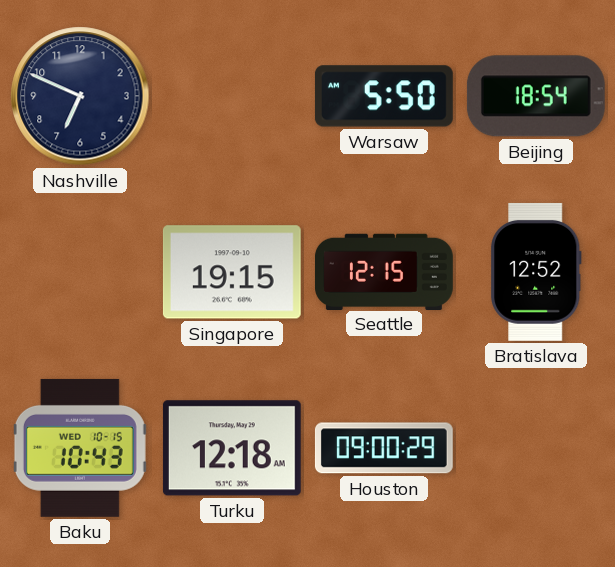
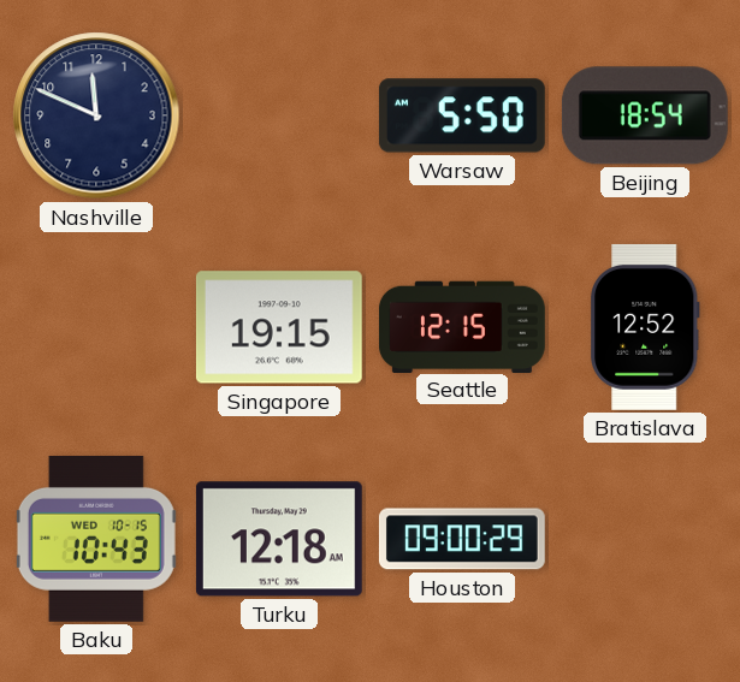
Nashville: 6:49 -> 11:49
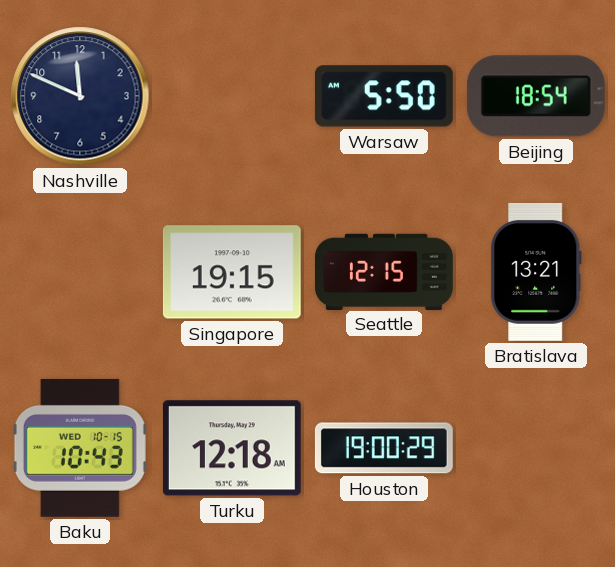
Bratislava: 12:52 -> 13:21
Houston: 09:00 -> 19:00
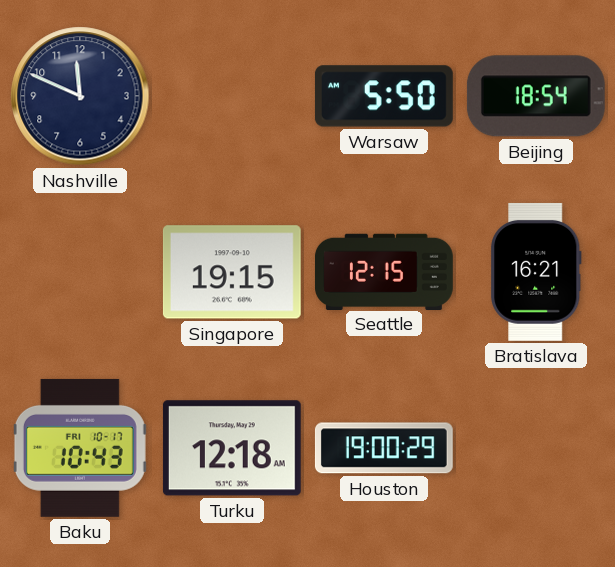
Bratislava: 13:21 -> 16:21
Baku date: WED 10-15 -> FRI 10-17
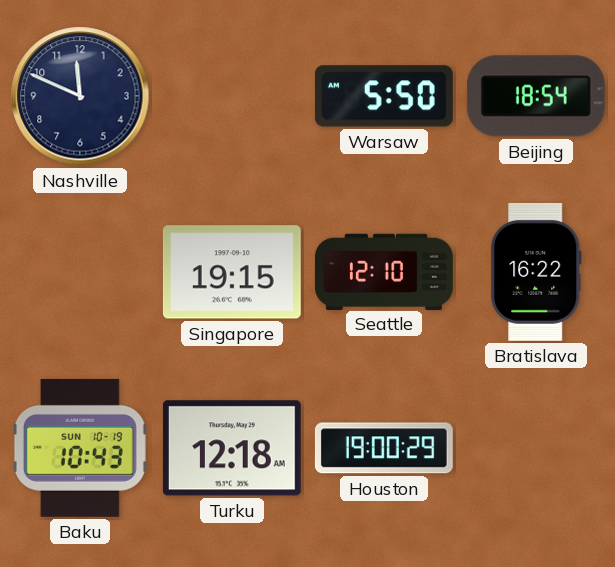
Seattle: 12:15 -> 12:10
Bratislava: 16:21 -> 16:22
Baku date: FRI 10-17 -> SUN 10-19
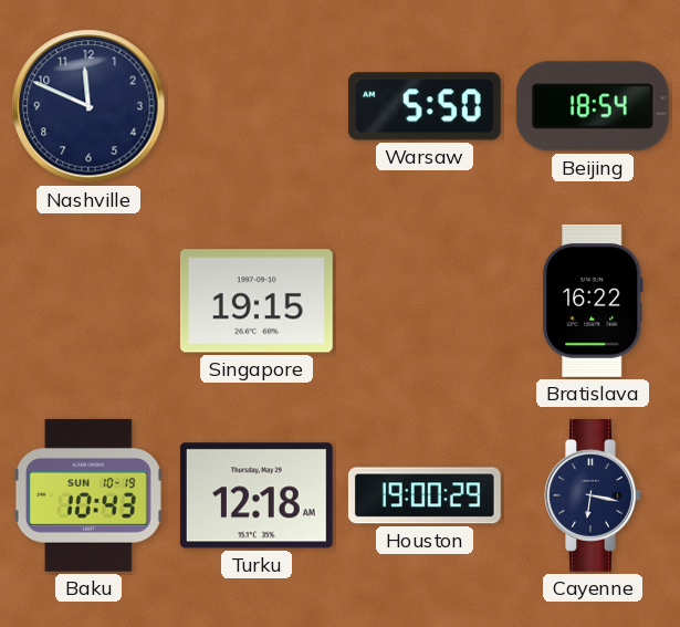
Seattle: 12:10 -> none
Cayenne: none -> 6:17
